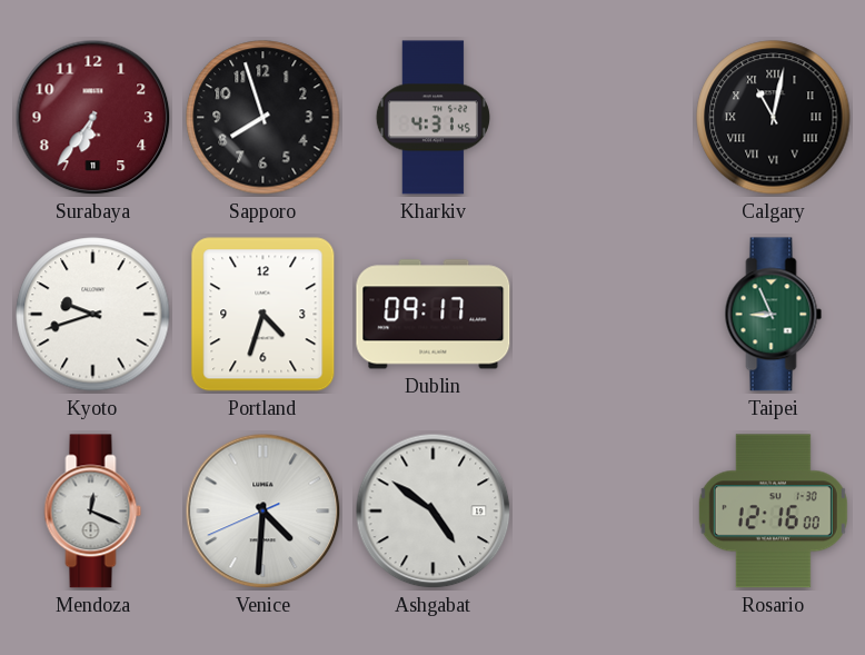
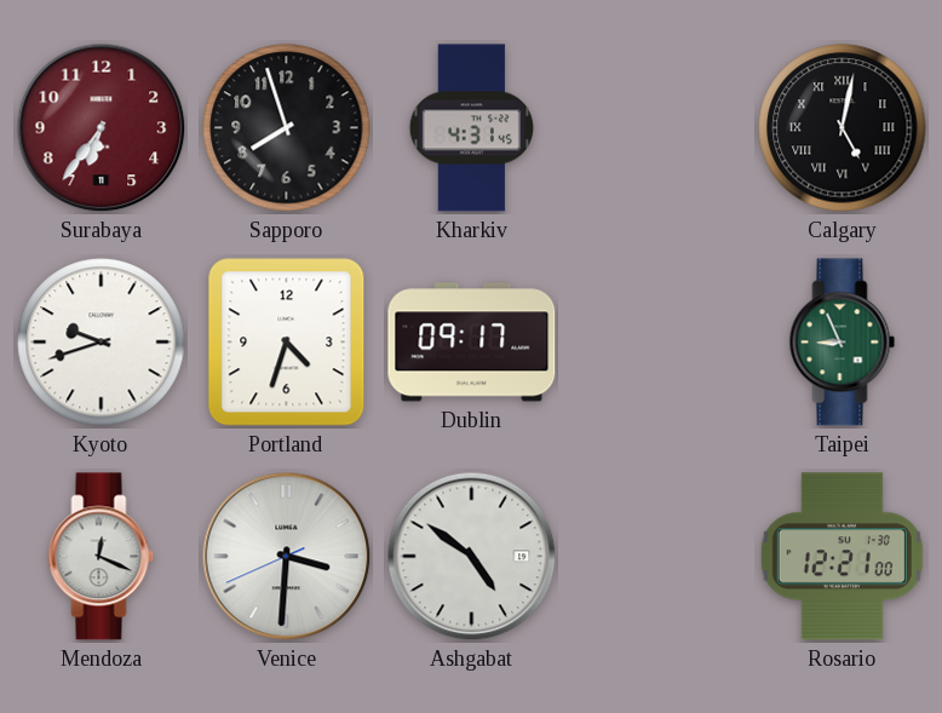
Calgary: 11:02 -> 5:02
Venice: 4:30 -> 3:30
Rosario: 12:16 -> 12:21
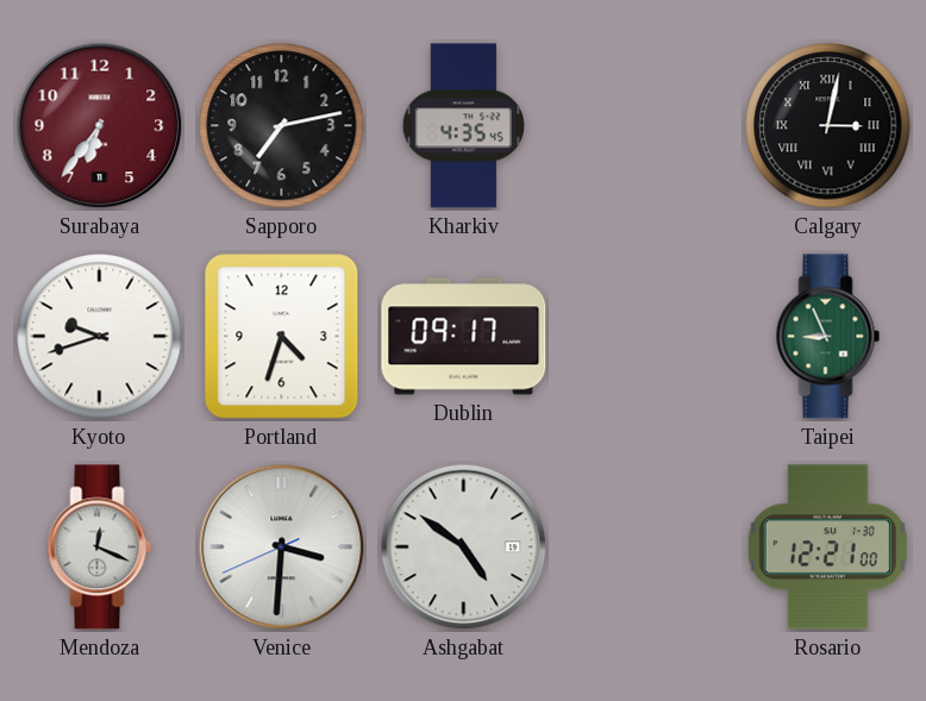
Sapporo: 7:57 -> 7:13
Kharkiv: 4:31 -> 4:35
Calgary: 5:02 -> 3:02
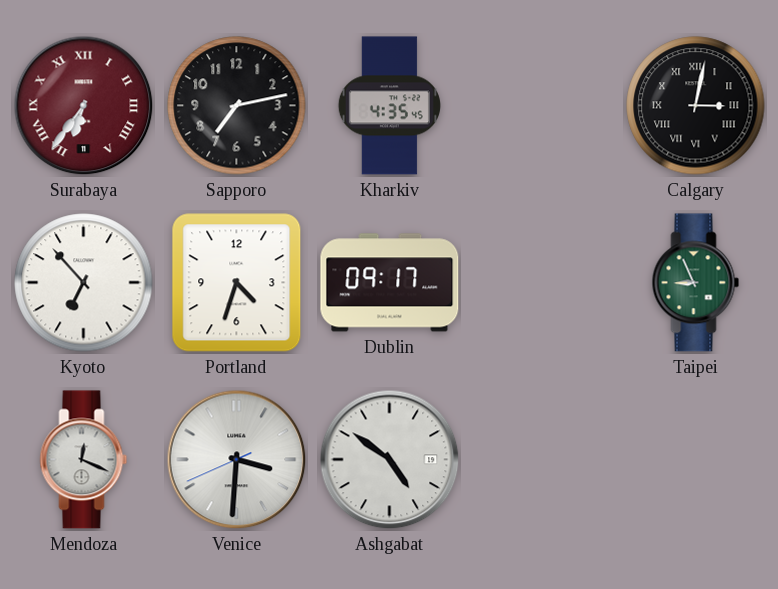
Surabaya numerals: Arabic -> Roman
Kyoto: 9:42 -> 6:53
Rosario: 12:21 -> none
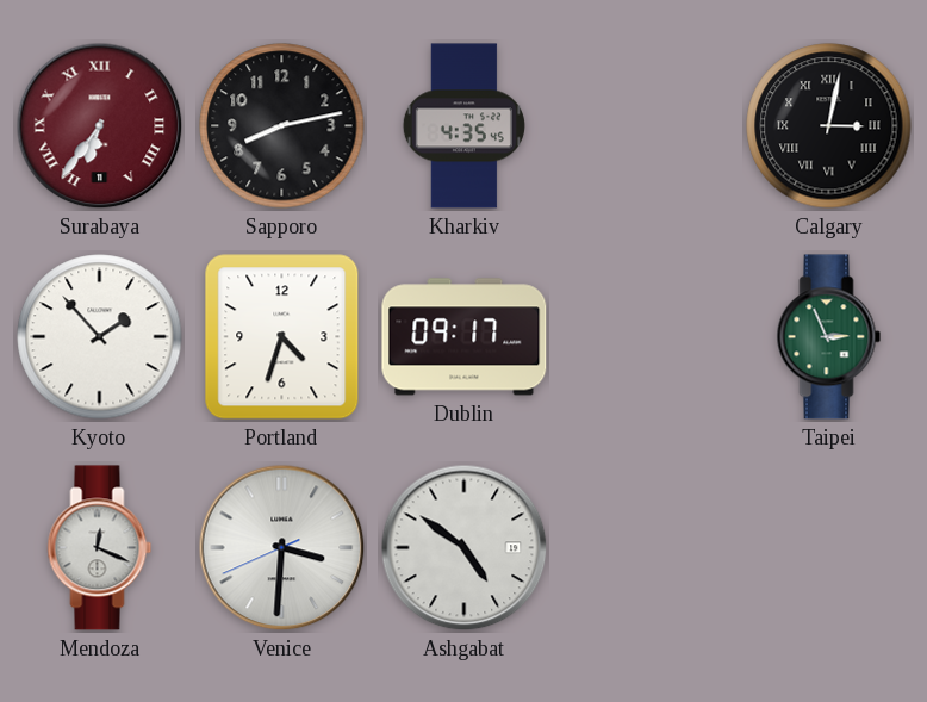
Sapporo: 7:13 -> 8:13
Kyoto: 6:53 -> 1:53
Taipei: 8:56 -> 2:56
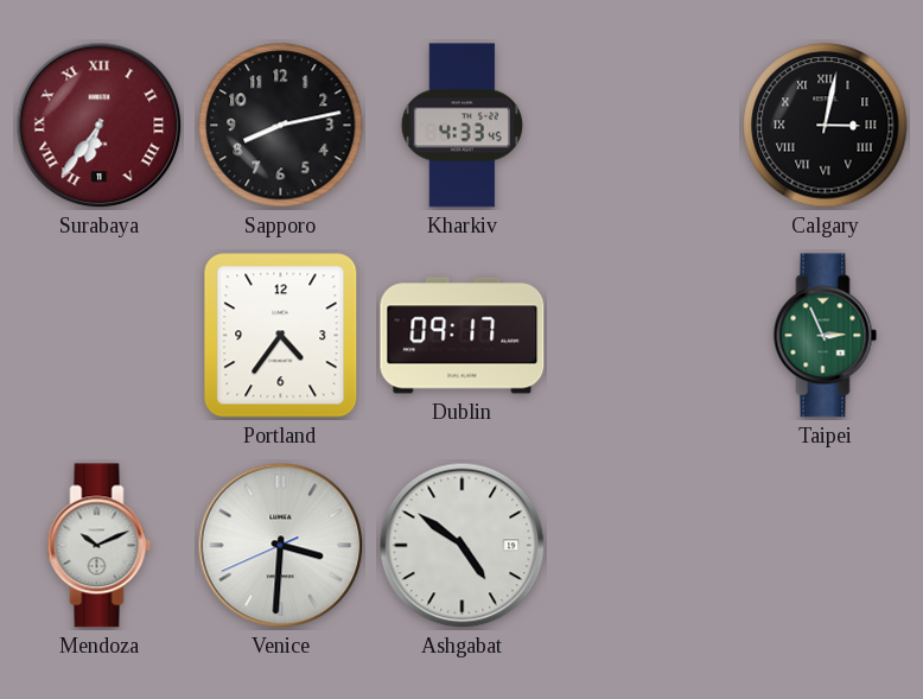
Kharkiv: 4:35 -> 4:33
Kyoto: 1:53 -> none
Portland: 4:33 -> 4:36
Mendoza: 12:19 -> 10:11
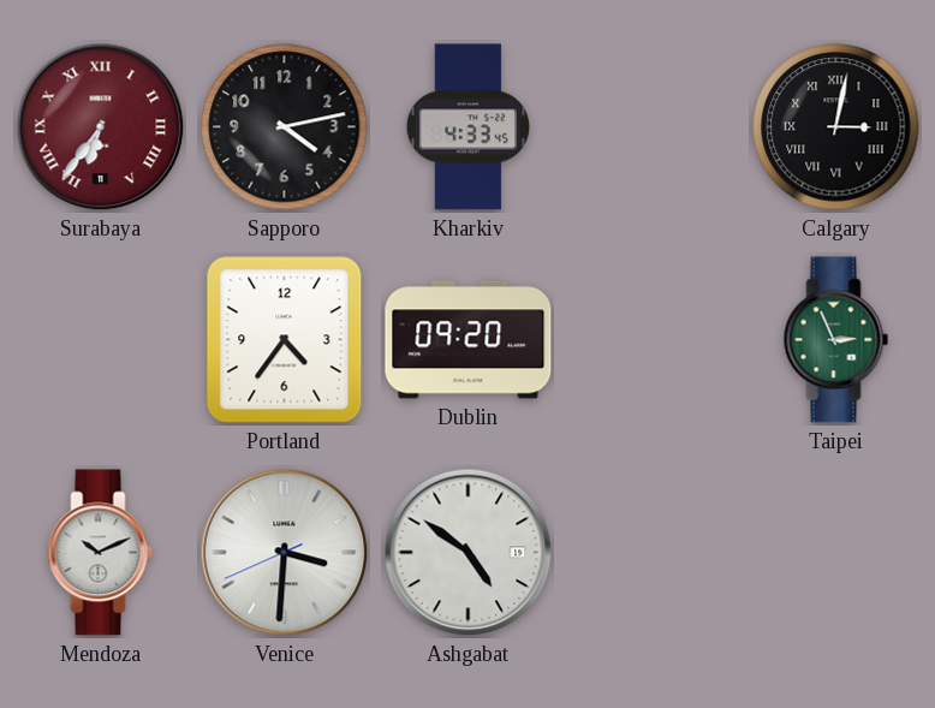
Sapporo: 8:13 -> 4:13
Dublin: 09:17 -> 09:20
